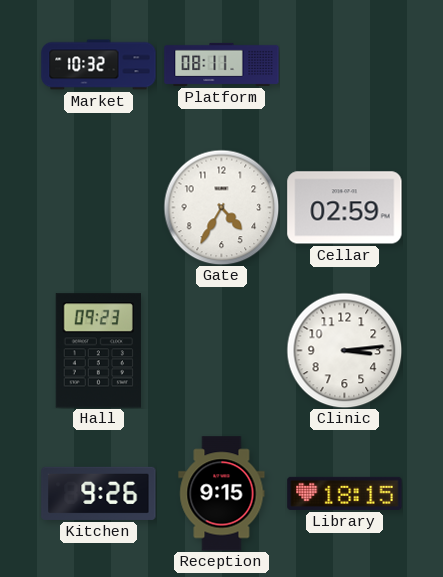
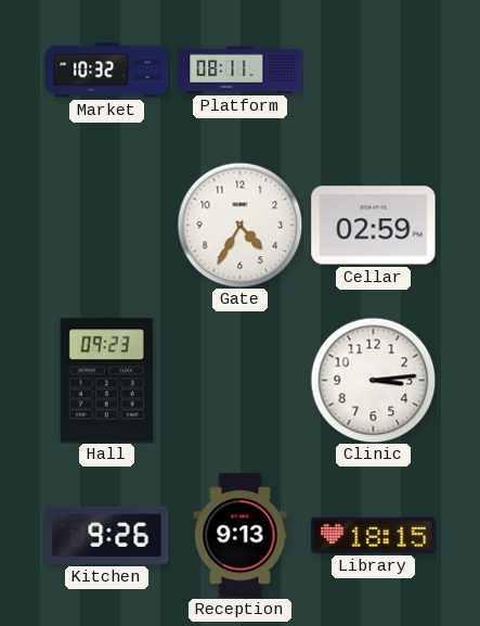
Reception: 9:15 -> 9:13
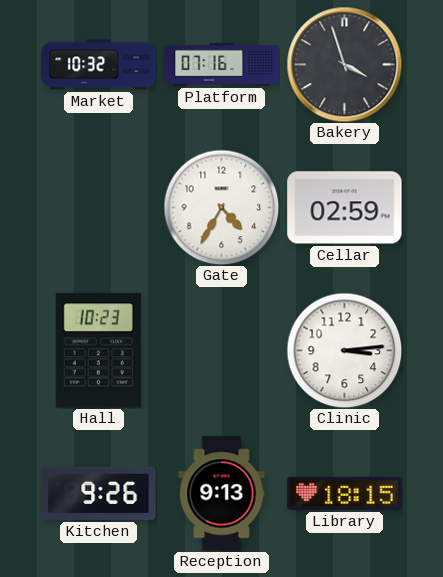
Platform: 08:11 -> 07:16
Bakery: none -> 3:57
Hall: 09:23 -> 10:23
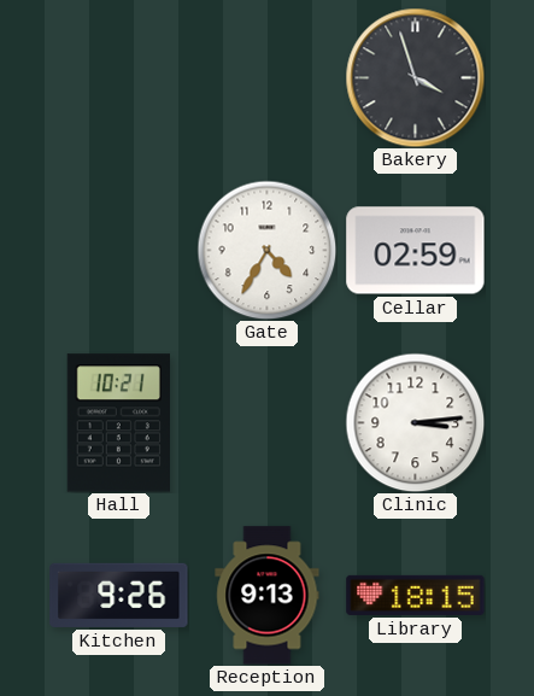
Market: 10:32 -> none
Platform: 07:16 -> none
Hall: 10:23 -> 10:21
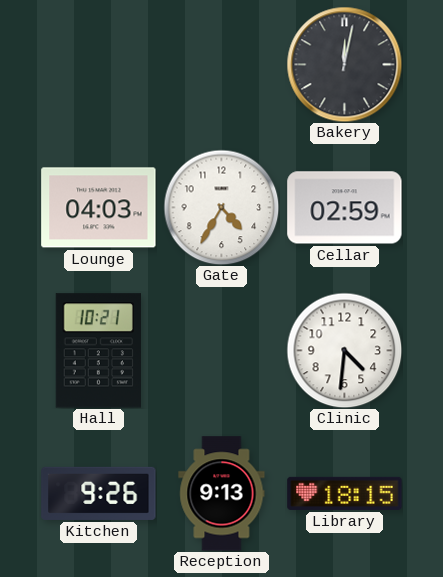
Bakery: 3:57 -> 12:02
Lounge: none -> 04:03
Clinic: 3:14 -> 4:31
